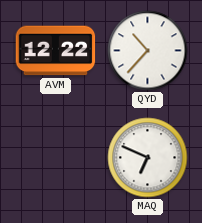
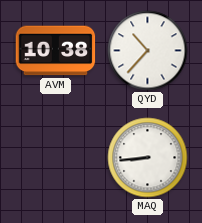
AVM: 12:22 -> 10:38
MAQ: 6:49 -> 8:44
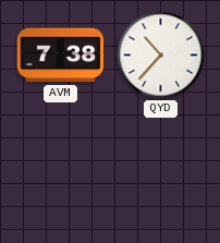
AVM: 10:38 -> 7:38
MAQ: 8:44 -> none
